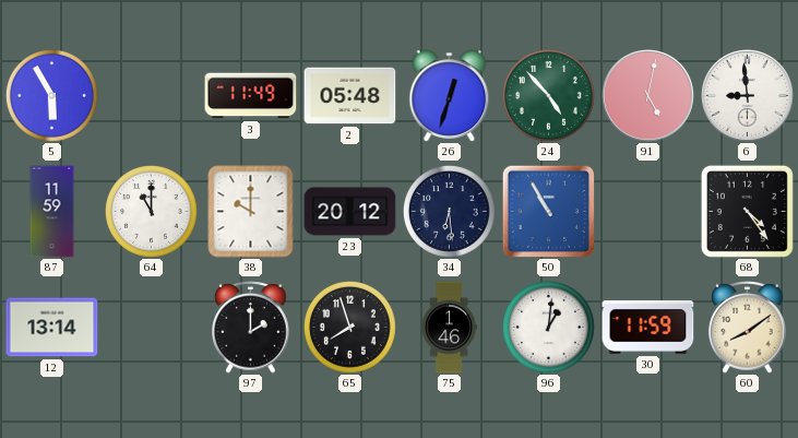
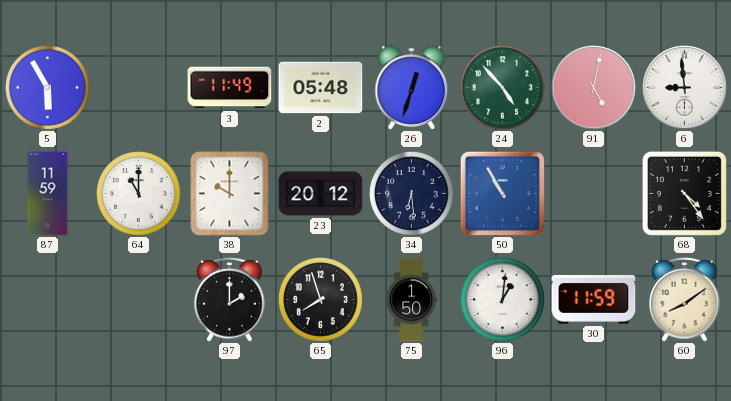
12: 13:14 -> none
75: 1:46 -> 1:50
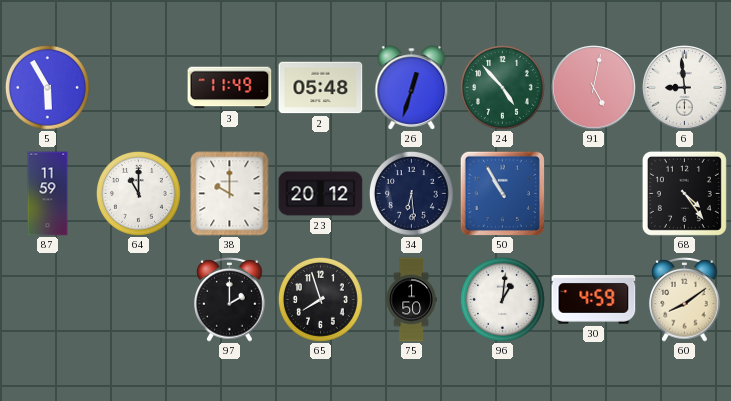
30: 11:59 -> 4:59
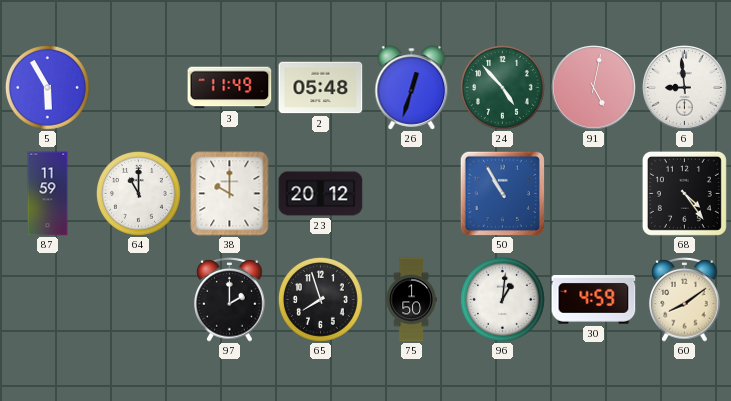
34: 6:29 -> none
